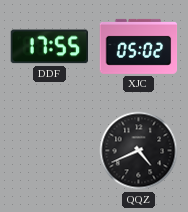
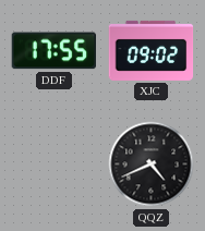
XJC: 05:02 -> 09:02
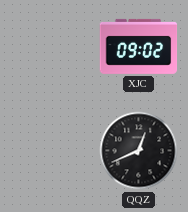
DDF: 17:55 -> none
QQZ: 4:41 -> 12:41
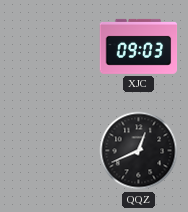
XJC: 09:02 -> 09:03
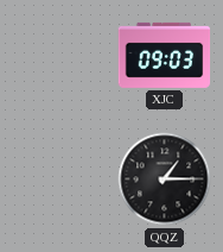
QQZ: 12:41 -> 1:15
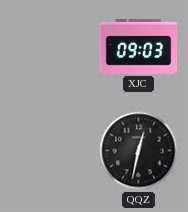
QQZ: 1:15 -> 12:32
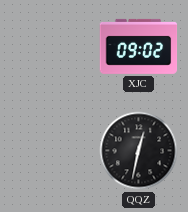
XJC: 09:03 -> 09:02
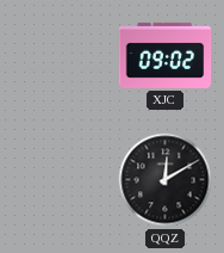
QQZ: 12:32 -> 12:10
